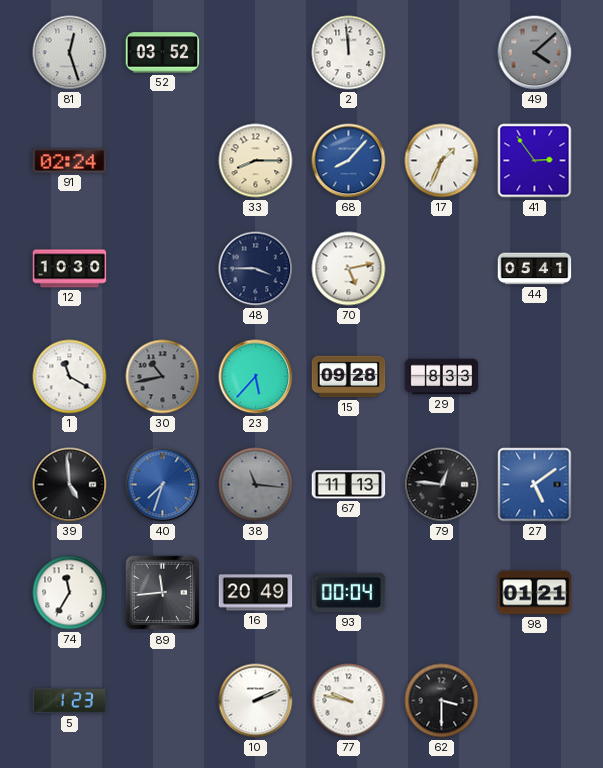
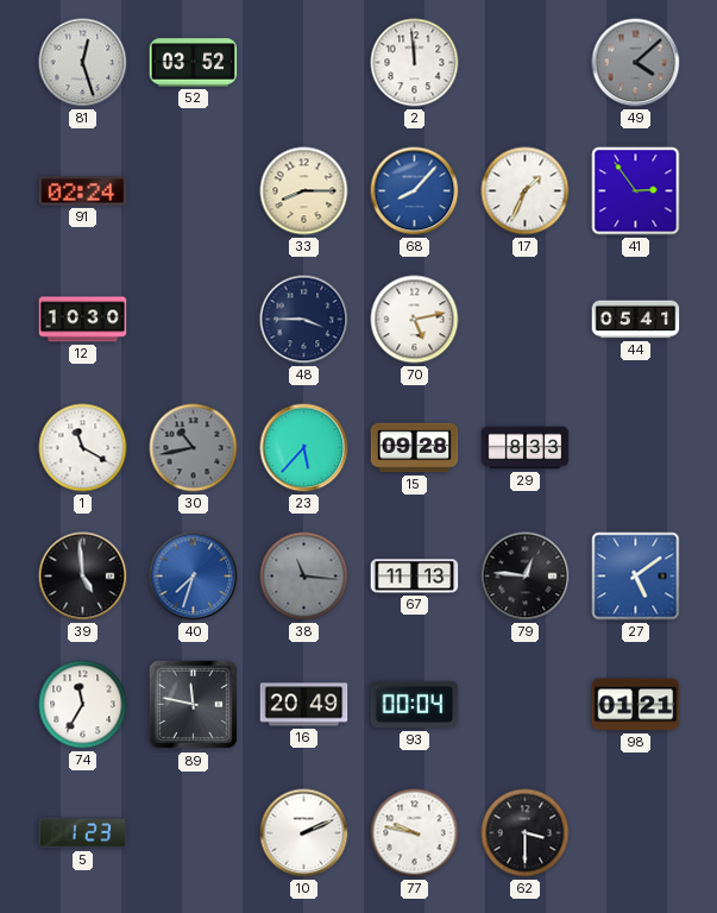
89: 11:44 -> 11:47
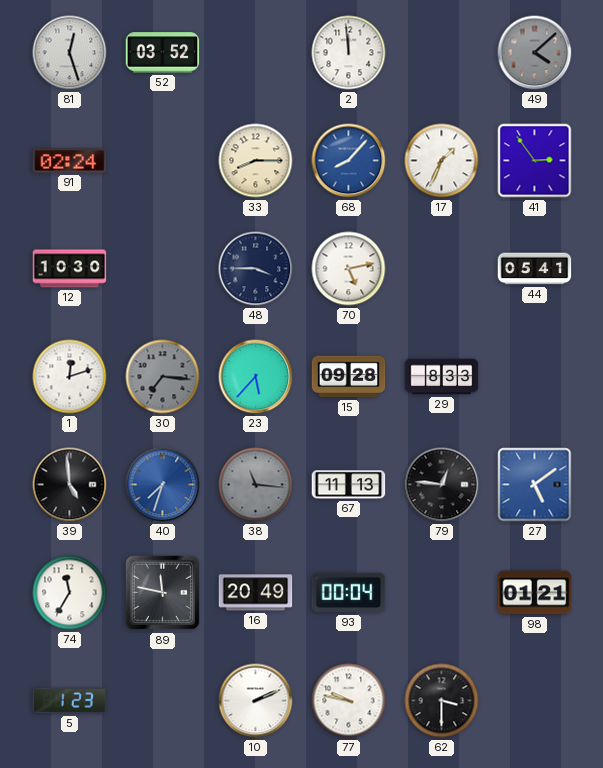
1: 11:20 -> 12:12
30: 10:43 -> 7:16
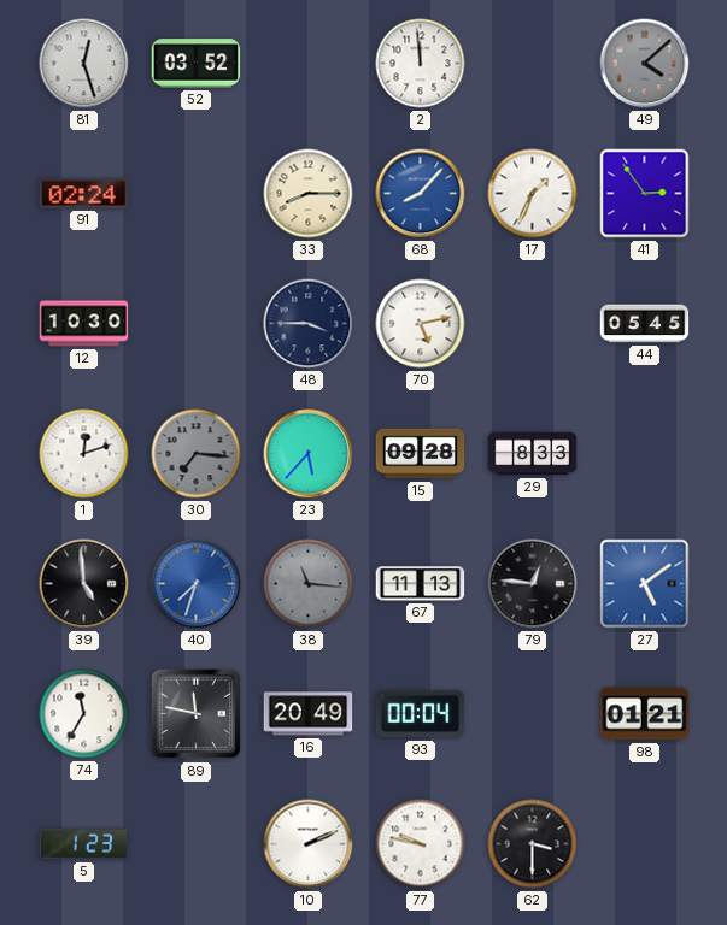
44: 05:41 -> 05:45
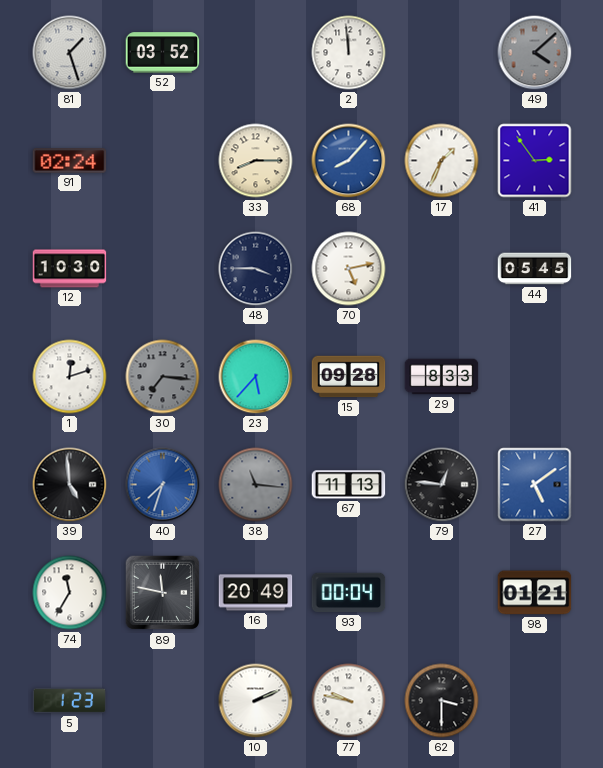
81: 12:27 -> 1:27
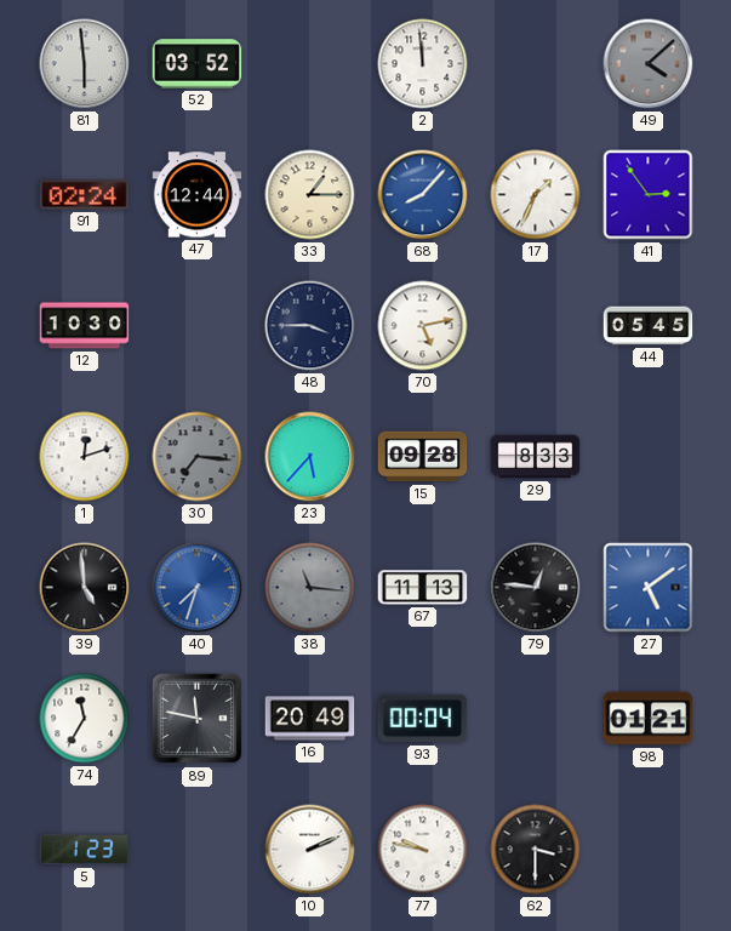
81: 1:27 -> 5:59
47: none -> 12:44
33: 8:15 -> 1:15
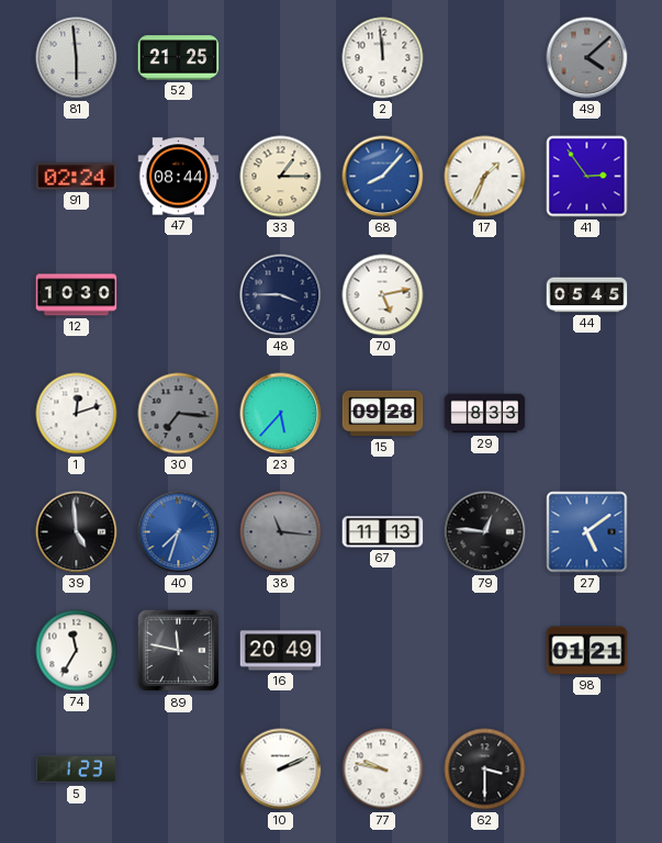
52: 03:52 -> 21:25
47: 12:44 -> 08:44
93: 00:04 -> none
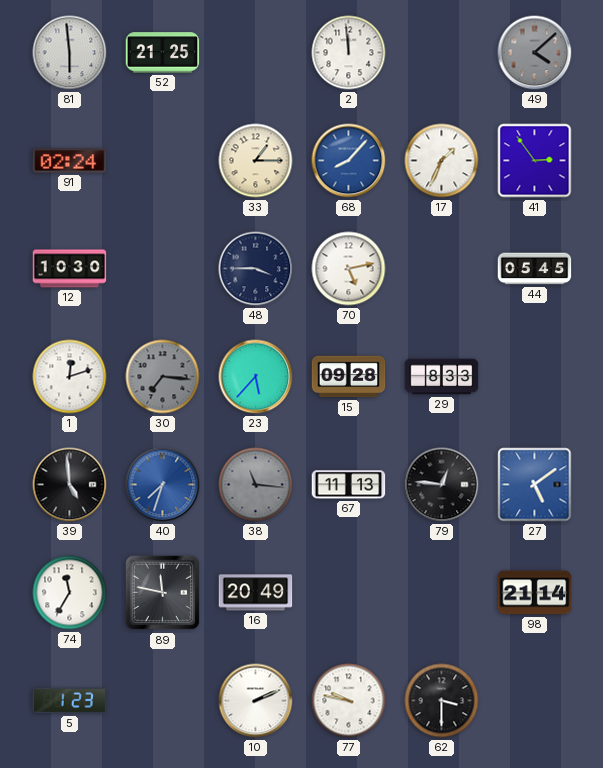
47: 08:44 -> none
98: 01:21 -> 21:14
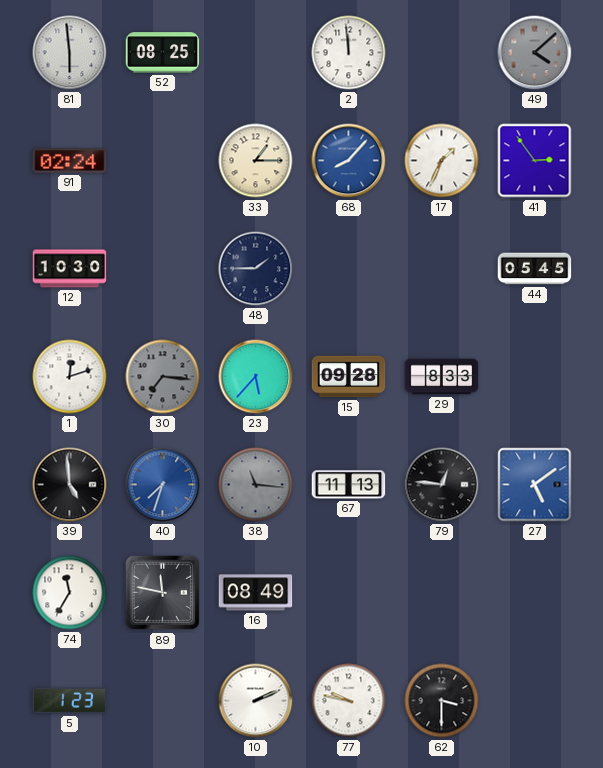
52: 21:25 -> 08:25
48: 3:45 -> 1:45
70: 5:13 -> none
16: 20:49 -> 08:49
98: 21:14 -> none
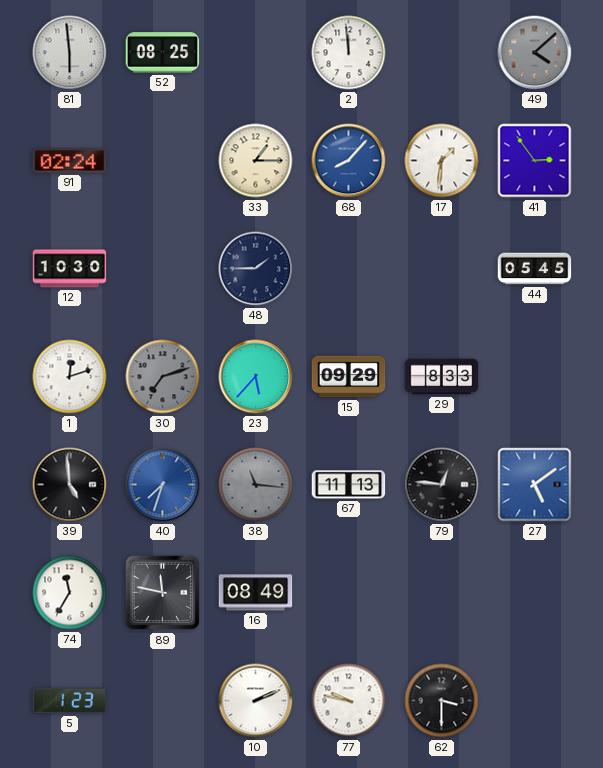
17: 1:34 -> 1:31
30: 7:16 -> 7:12
15: 09:28 -> 09:29
